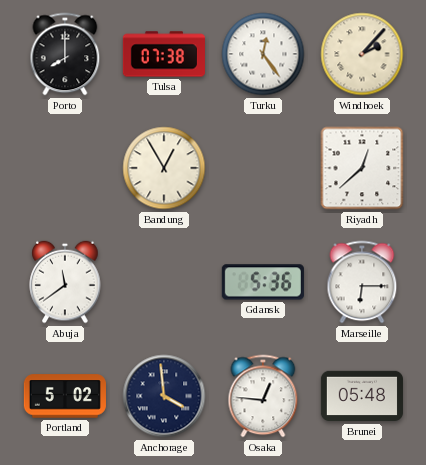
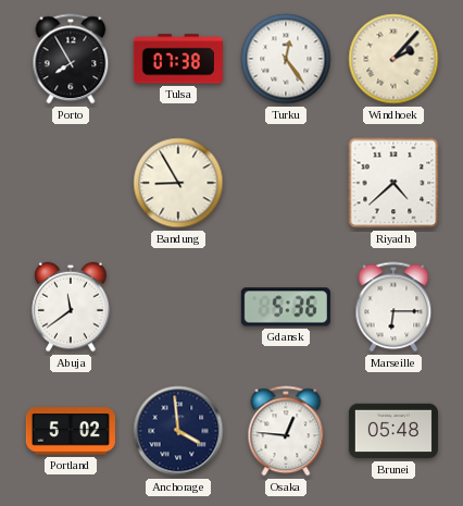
Porto: 8:00 -> 7:55
Bandung: 12:55 -> 8:55
Riyadh: 12:38 -> 4:38
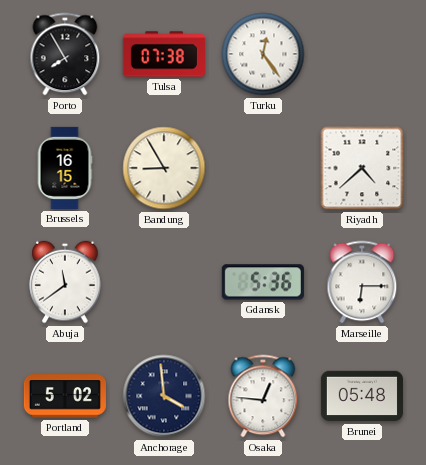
Windhoek: 2:07 -> none
Brussels: none -> 16:15
